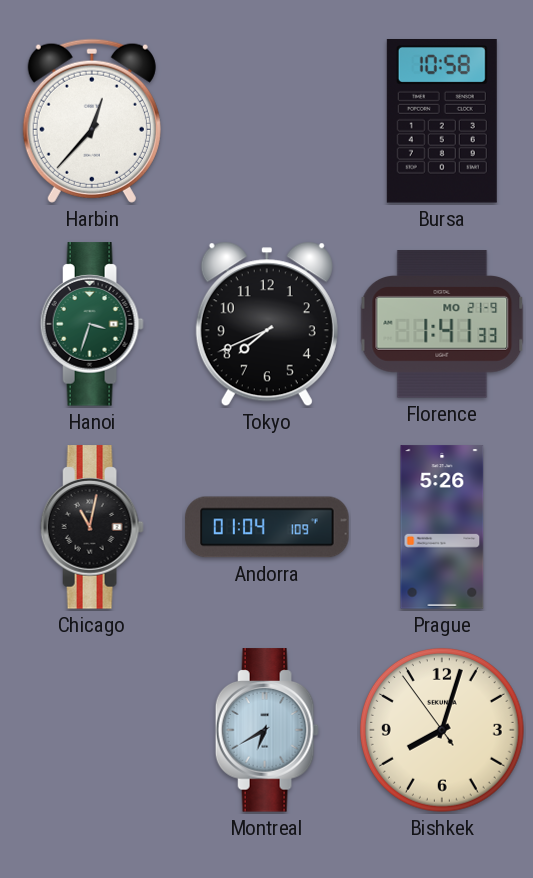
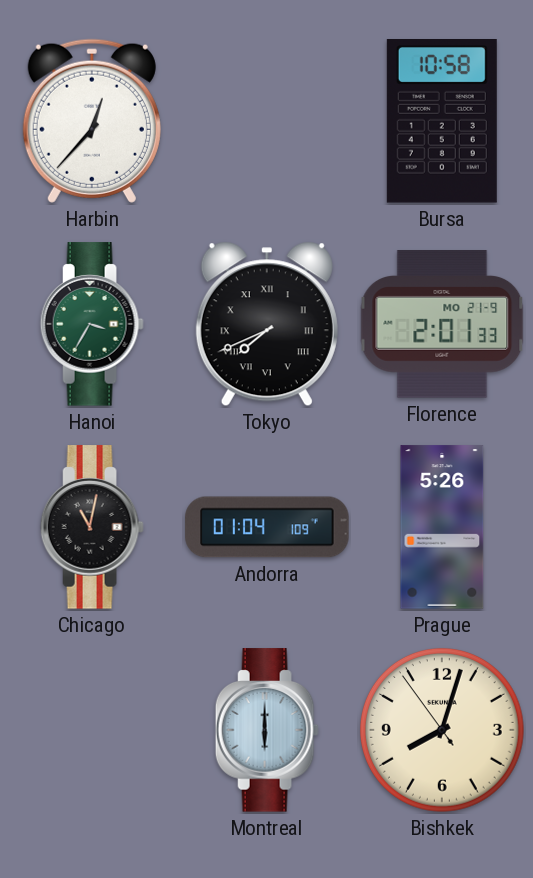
Hanoi: 3:33 -> 3:35
Tokyo numerals: Arabic -> Roman
Florence: 1:41 -> 2:01
Montreal: 6:40 -> 6:00
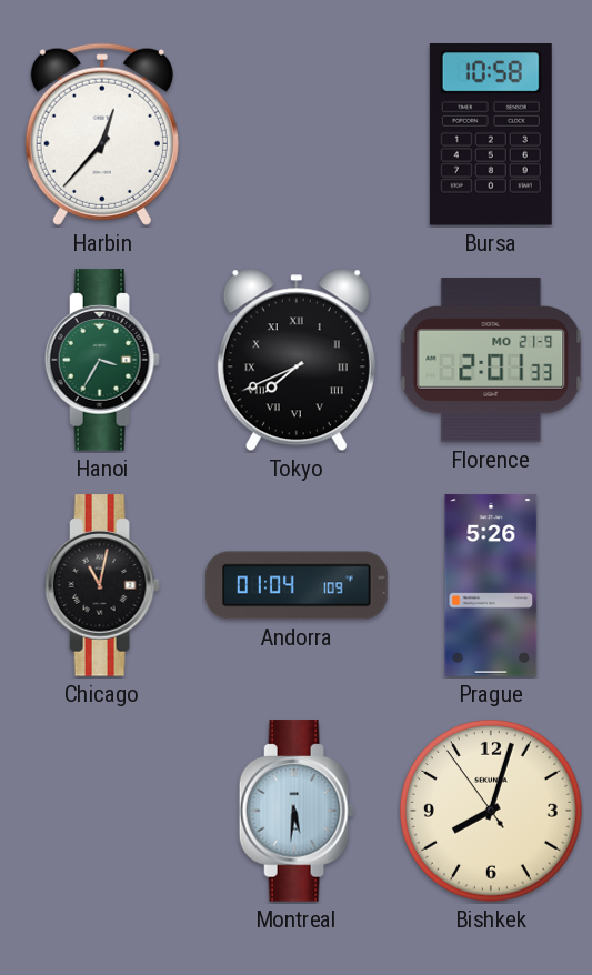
Montreal: 6:00 -> 5:31
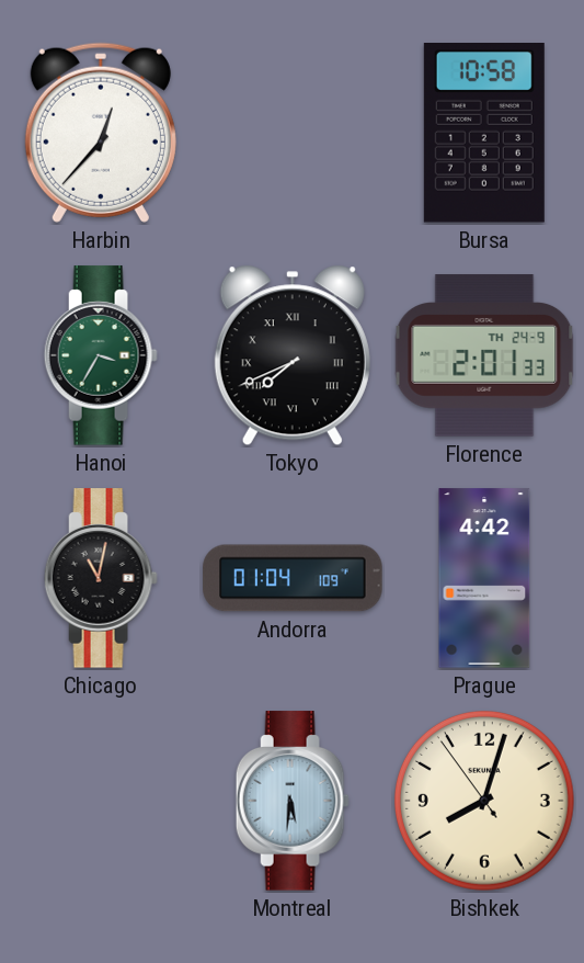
Florence date: MO 21-9 -> TH 24-9
Prague: 5:26 -> 4:42
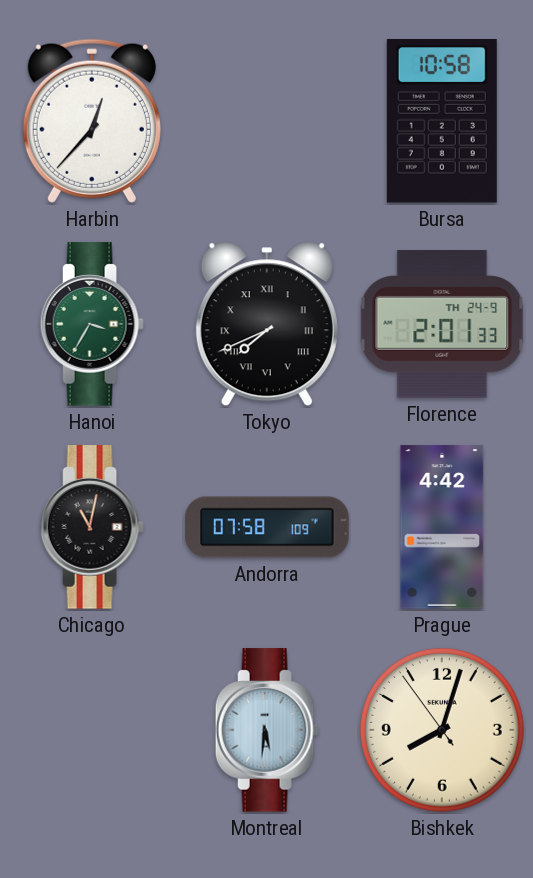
Andorra: 01:04 -> 07:58
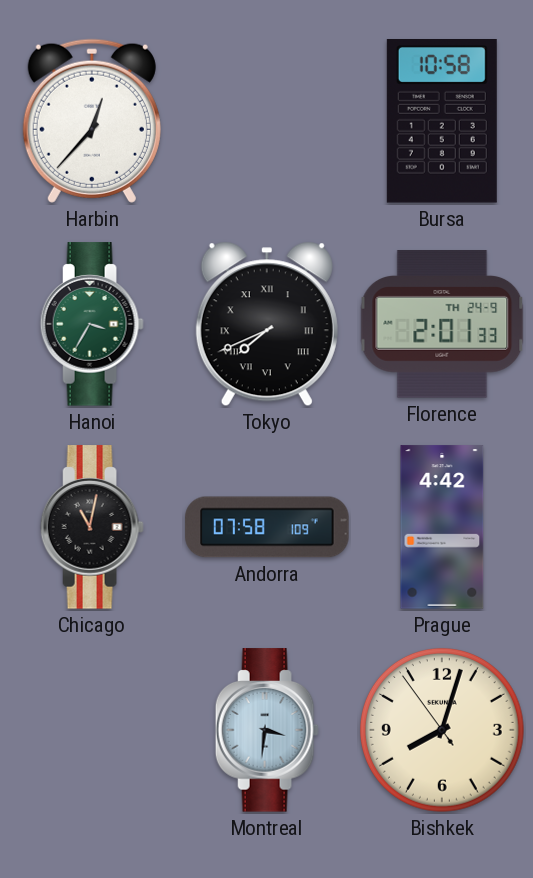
Montreal: 5:31 -> 3:31
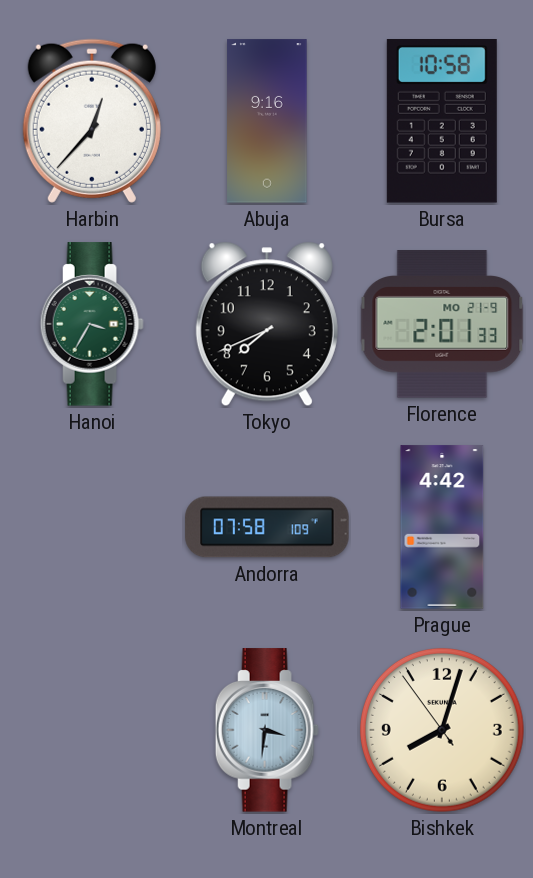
Abuja: none -> 9:16
Tokyo numerals: Roman -> Arabic
Florence date: TH 24-9 -> MO 21-9
Chicago: 11:02 -> none
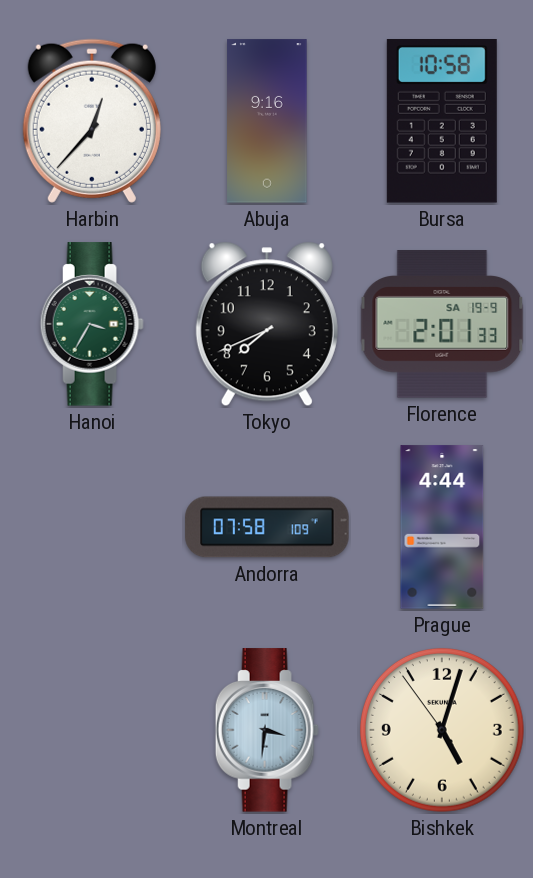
Florence date: MO 21-9 -> SA 19-9
Prague: 4:42 -> 4:44
Bishkek: 8:02 -> 5:02
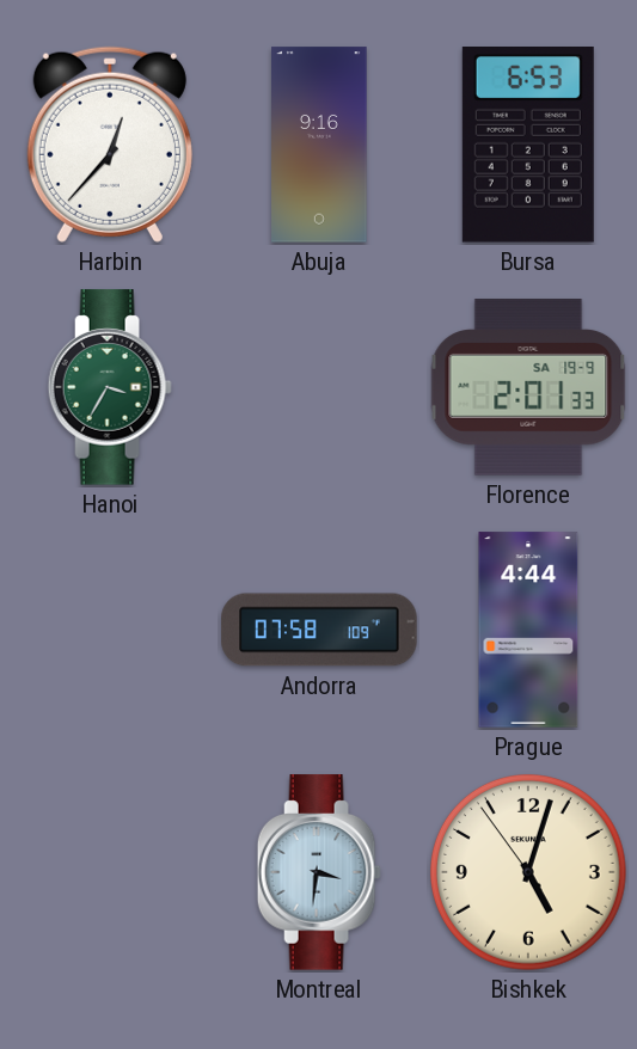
Bursa: 10:58 -> 6:53
Tokyo: 7:41 -> none
